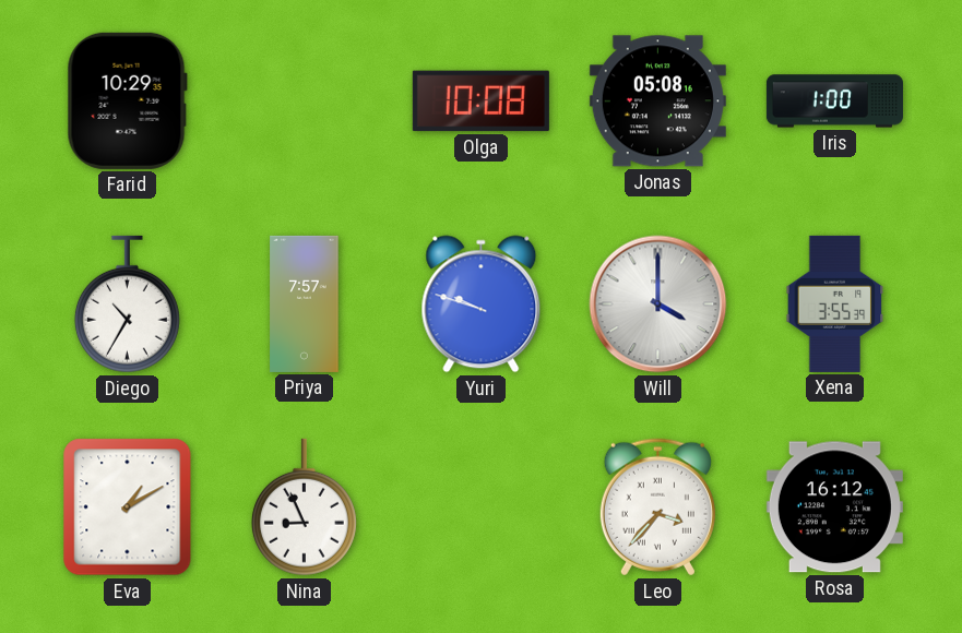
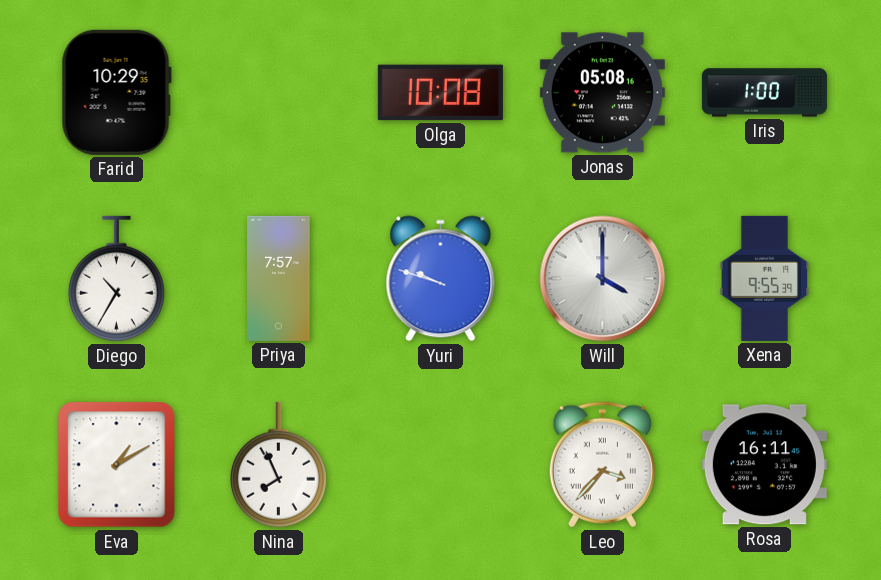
Xena: 3:55 -> 9:55
Nina: 8:56 -> 7:56
Rosa: 16:12 -> 16:11
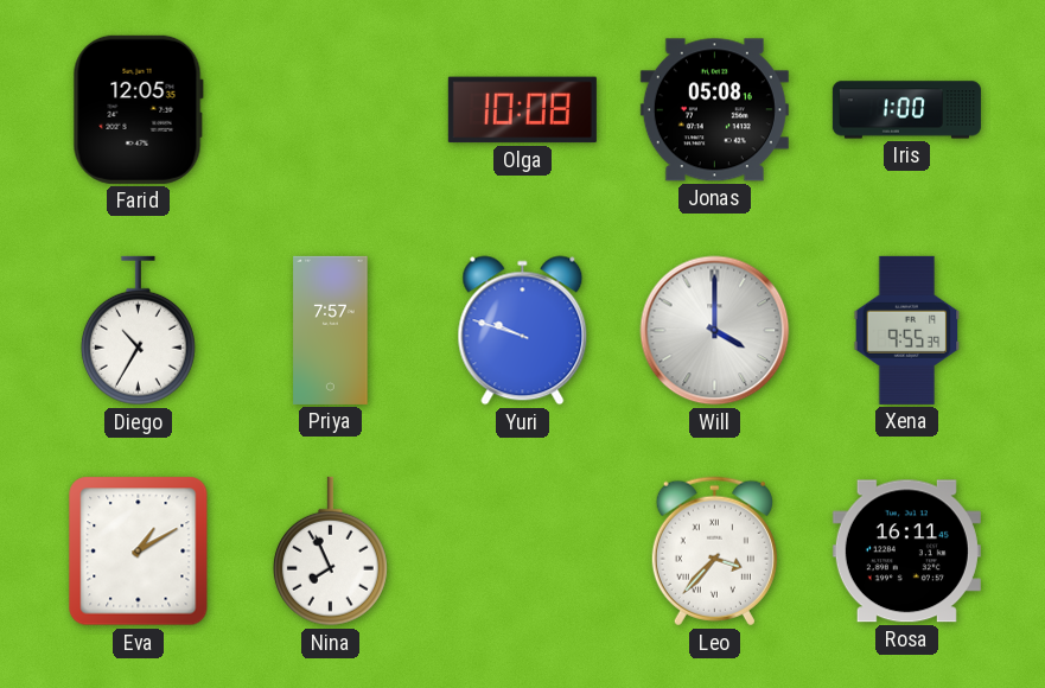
Farid: 10:29 -> 12:05
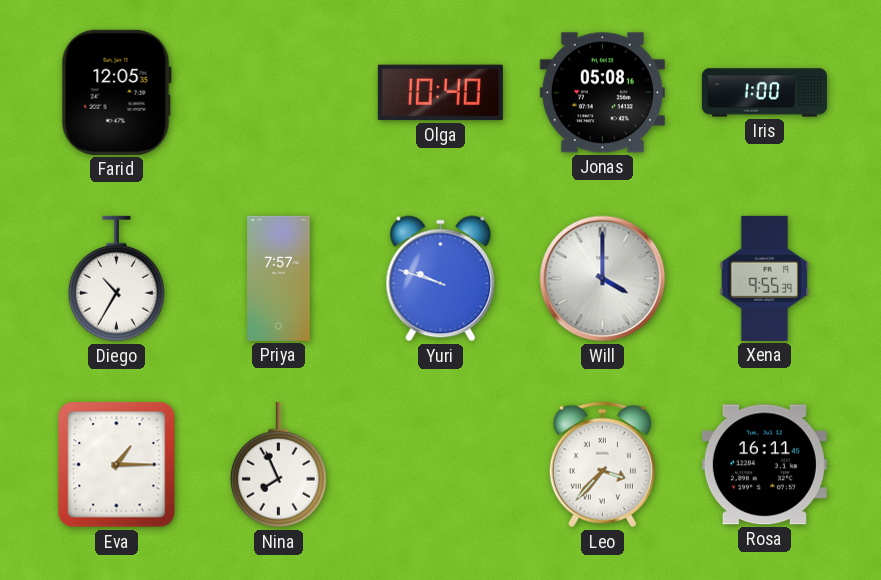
Olga: 10:08 -> 10:40
Eva: 1:10 -> 1:15
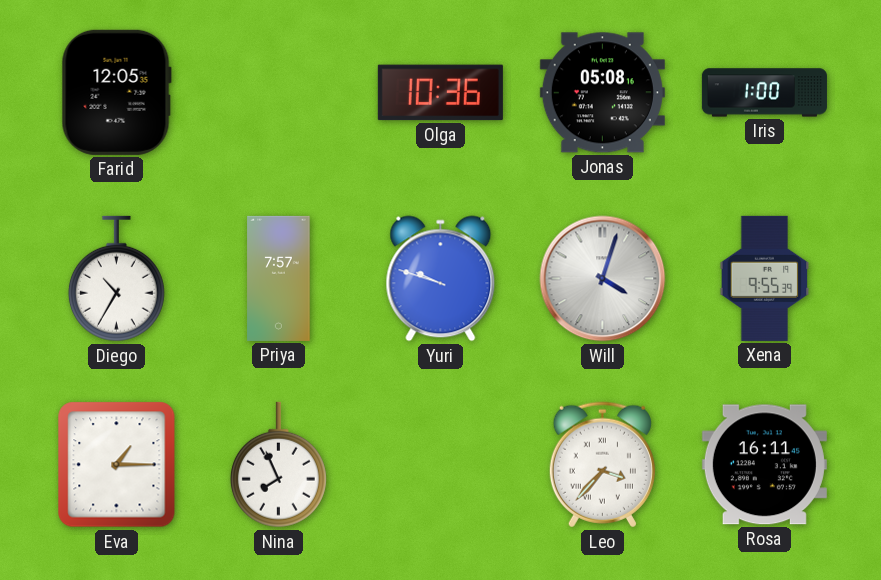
Olga: 10:40 -> 10:36
Will: 4:00 -> 4:03
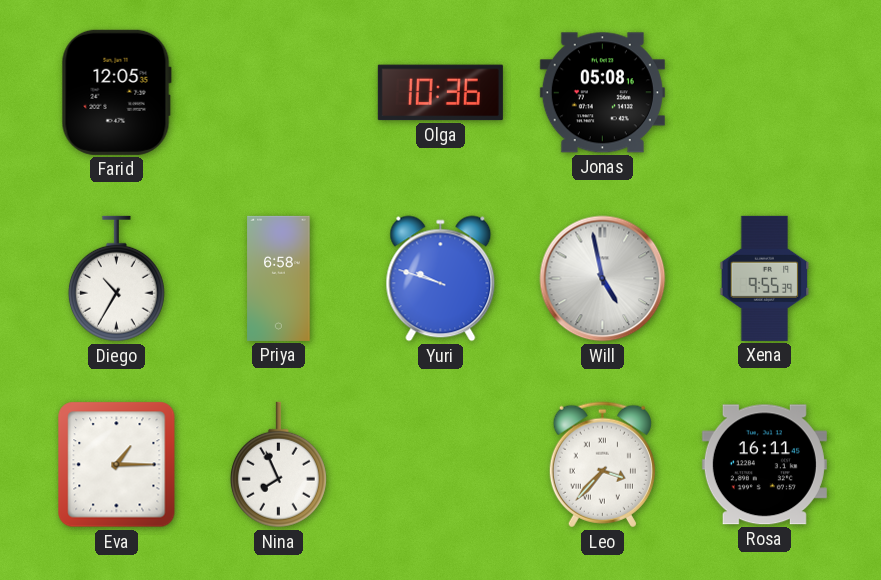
Iris: 1:00 -> none
Priya: 7:57 -> 6:58
Will: 4:03 -> 4:58
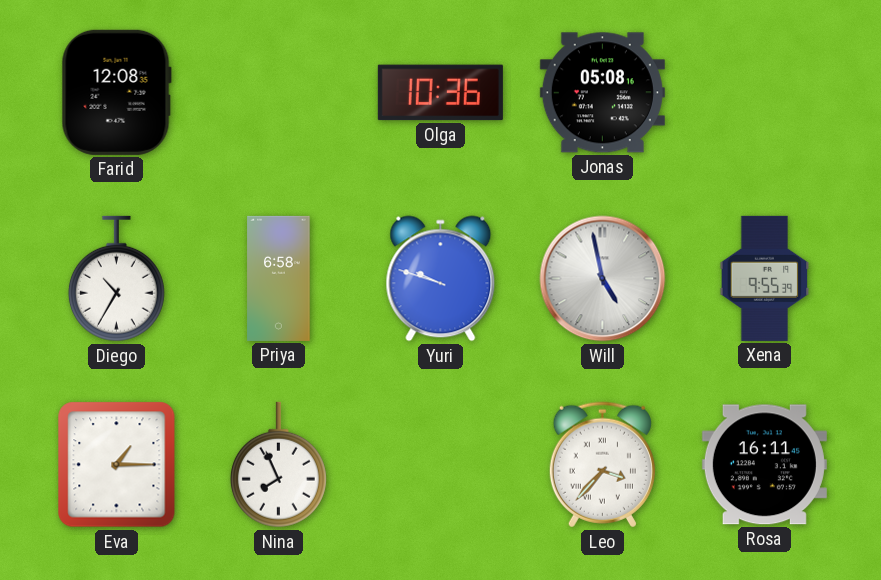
Farid: 12:05 -> 12:08
